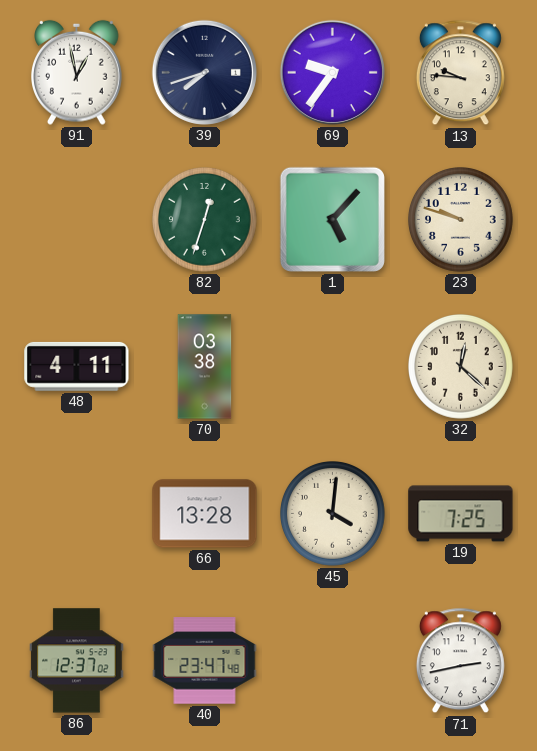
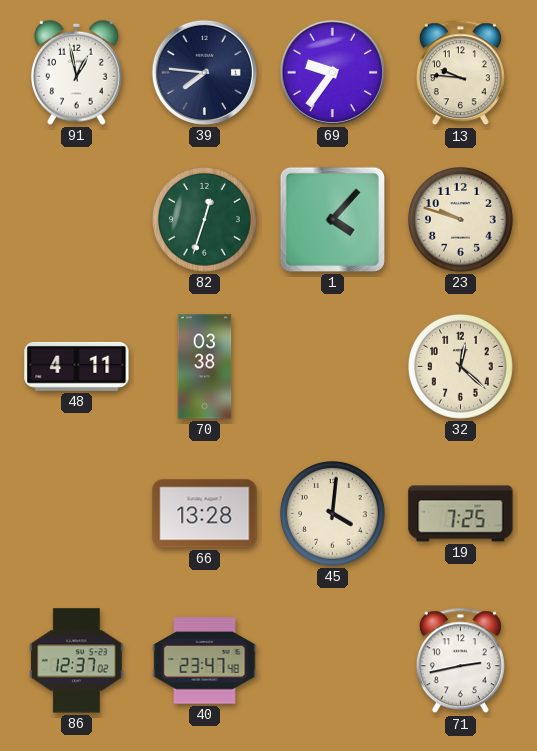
39: 7:42 -> 7:46
1: 5:07 -> 4:07
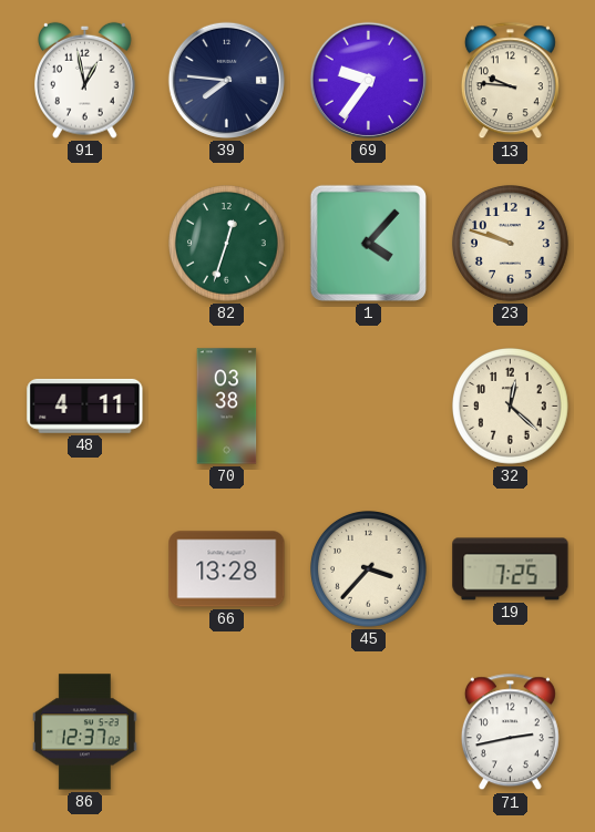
45: 4:01 -> 3:37
40: 23:47 -> none
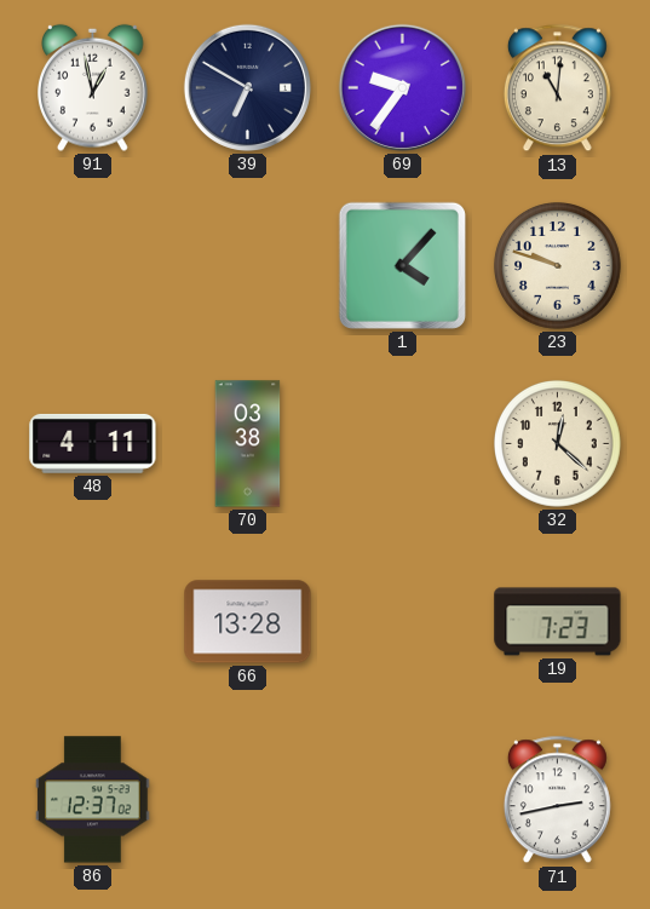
39: 7:46 -> 6:50
13: 9:46 -> 11:01
82: 12:33 -> none
45: 3:37 -> none
19: 7:25 -> 7:23
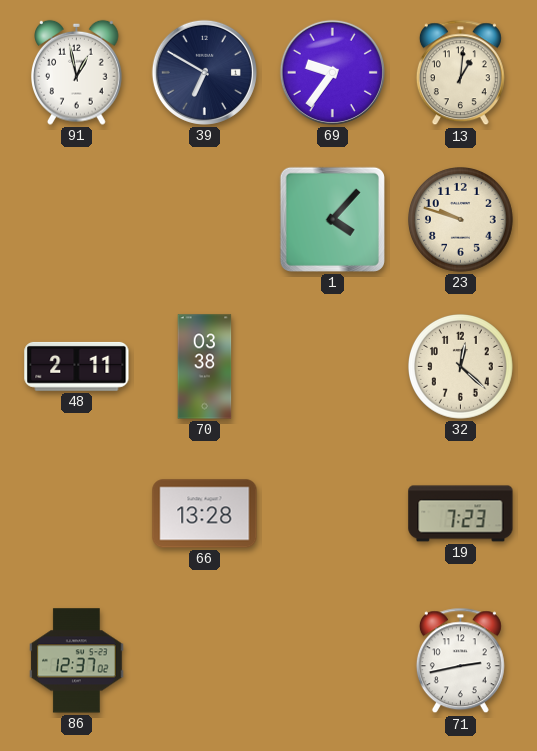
13: 11:01 -> 1:01
48: 4:11 -> 2:11
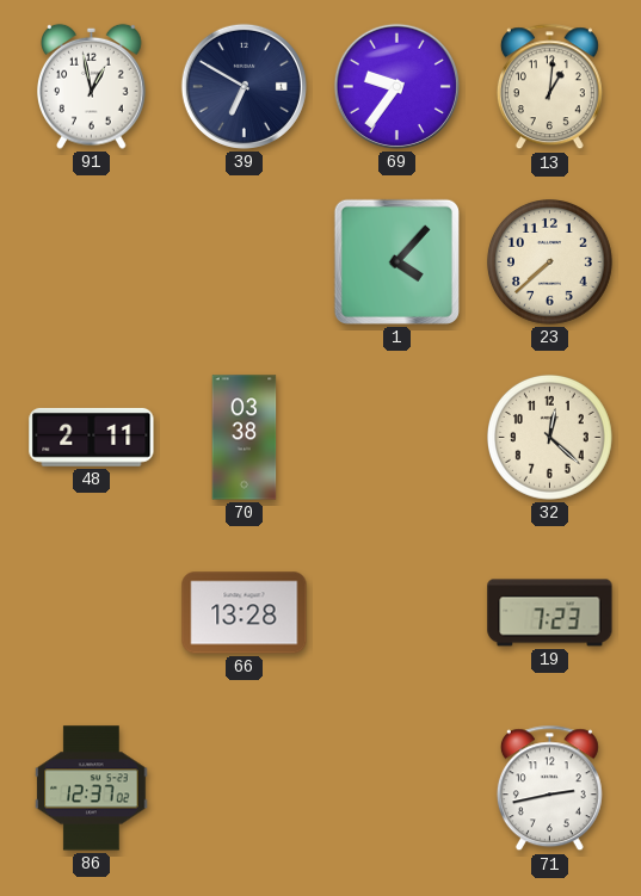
23: 9:48 -> 7:38
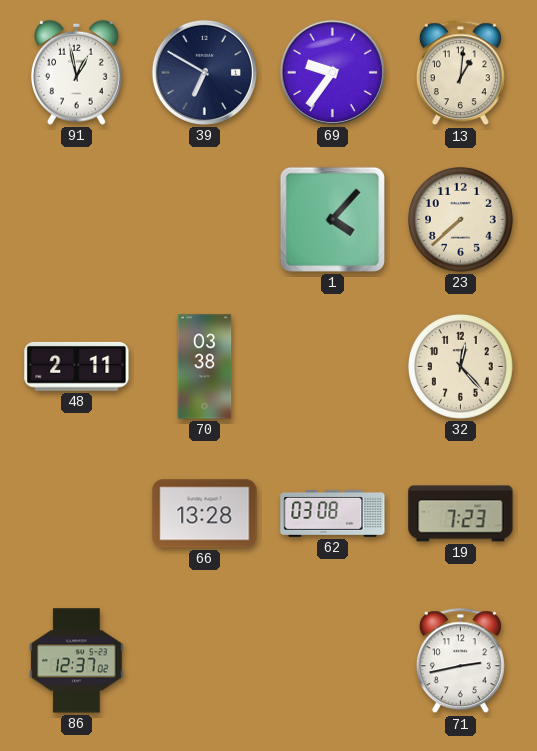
32: 12:22 -> 12:23
62: none -> 03:08
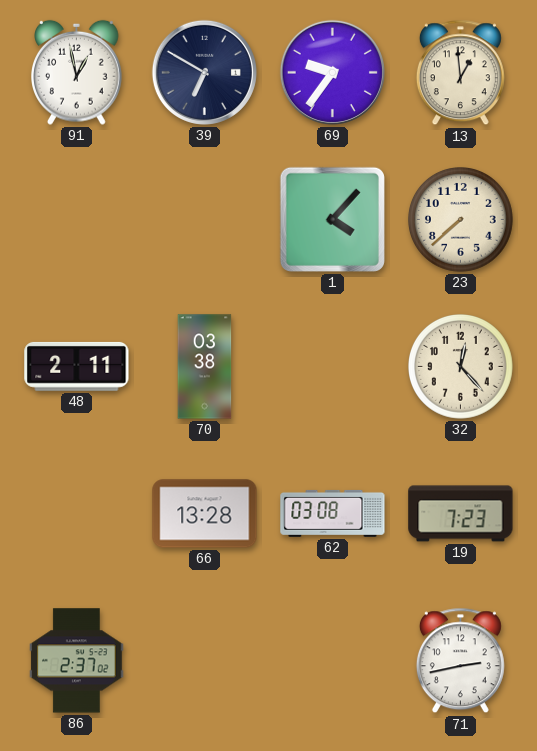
13: 1:01 -> 12:59
86: 12:37 -> 2:37
